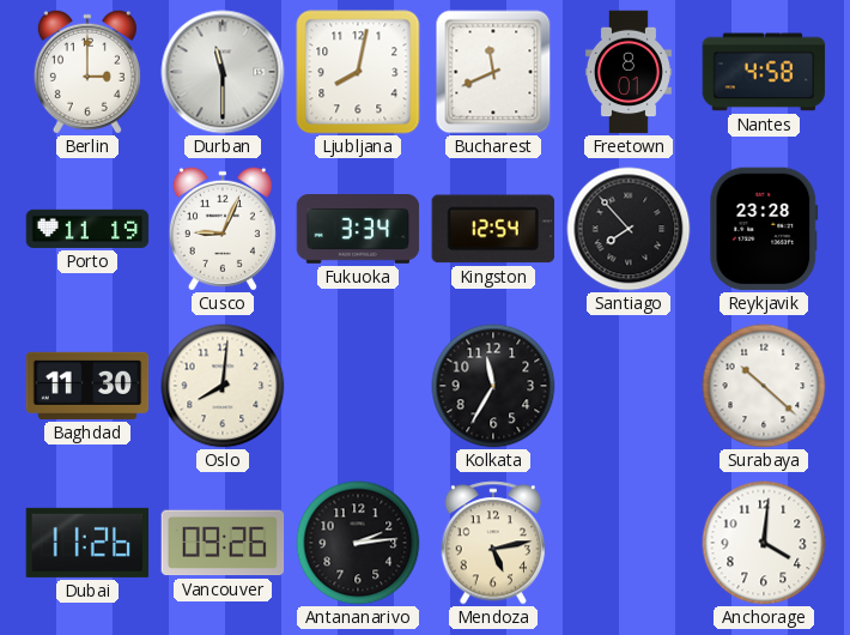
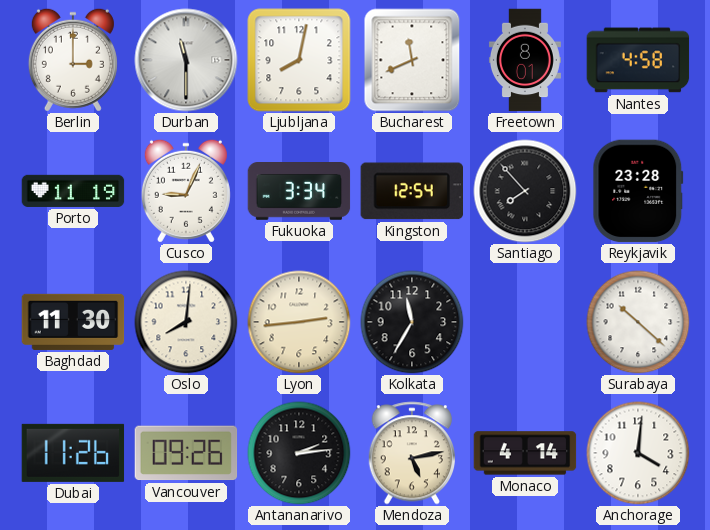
Lyon: none -> 2:44
Monaco: none -> 4:14
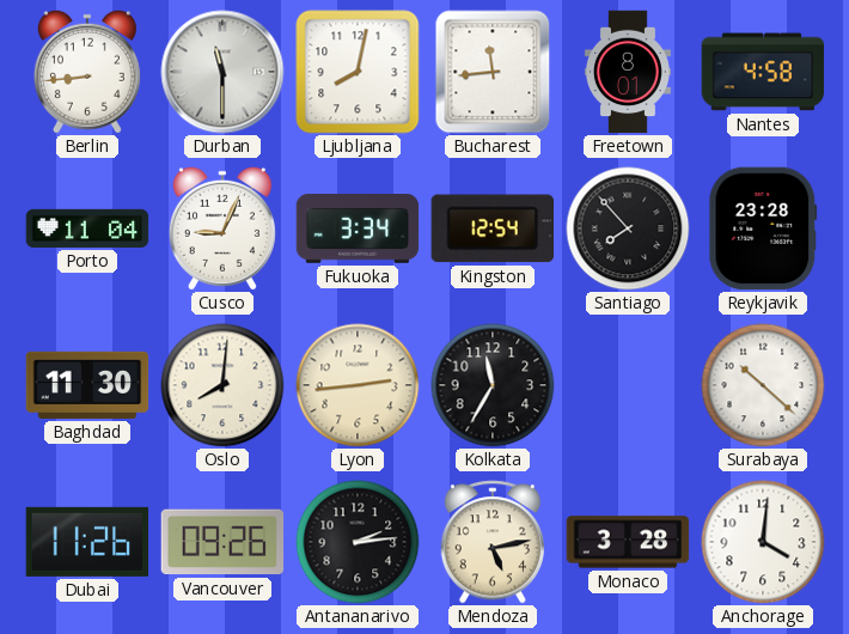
Berlin: 3:00 -> 8:44
Bucharest: 11:41 -> 11:44
Porto: 11:19 -> 11:04
Monaco: 4:14 -> 3:28
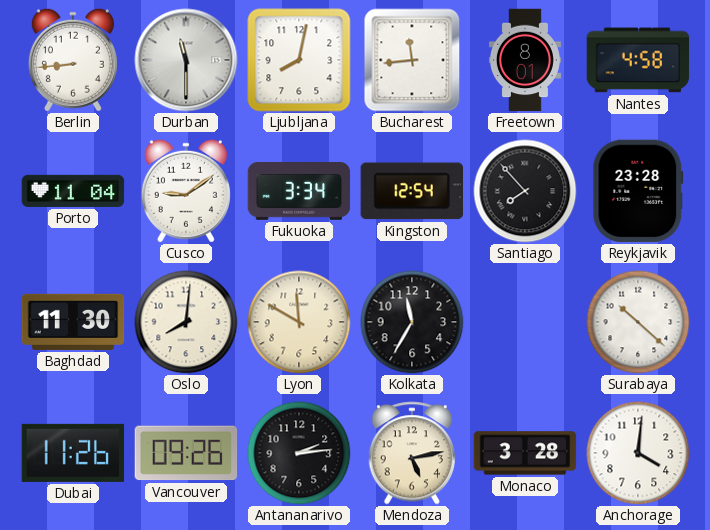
Cusco: 9:04 -> 9:09
Lyon: 2:44 -> 11:50
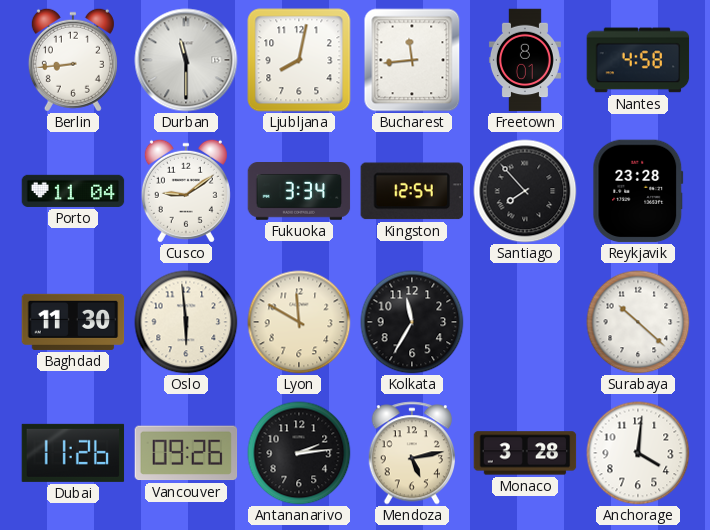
Oslo: 8:01 -> 5:59
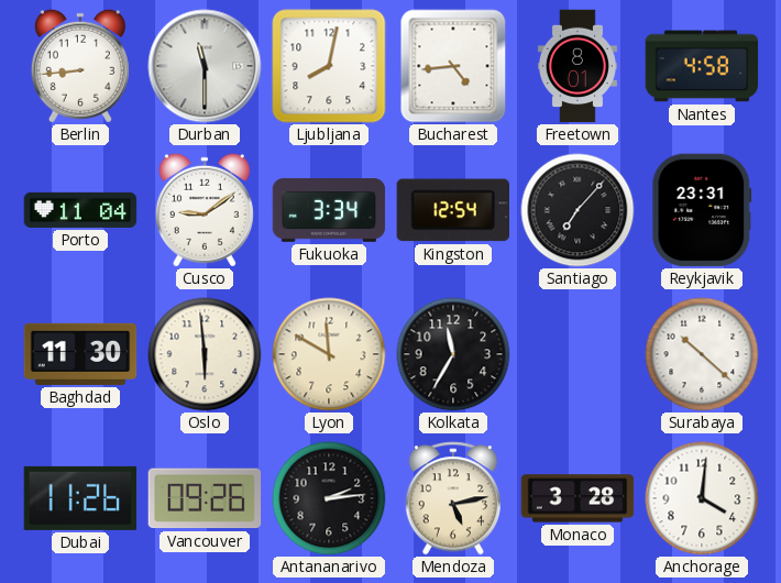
Bucharest: 11:44 -> 4:44
Santiago: 7:53 -> 7:07
Reykjavik: 23:28 -> 23:31
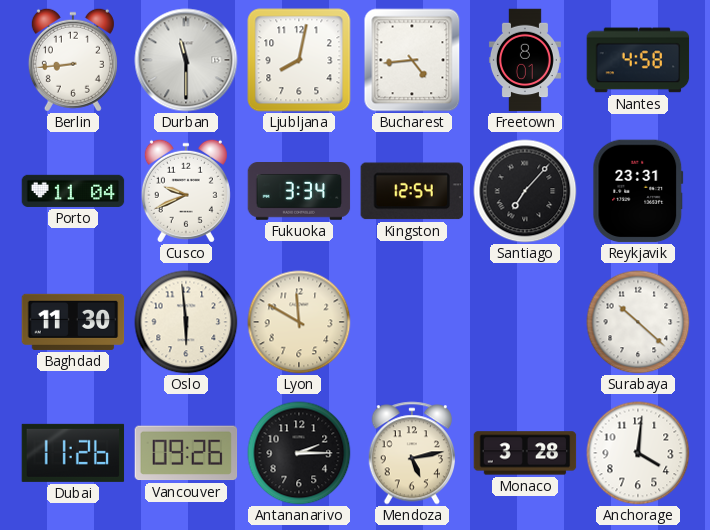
Cusco: 9:09 -> 9:41
Kolkata: 11:35 -> none
Antananarivo: 2:14 -> 2:15
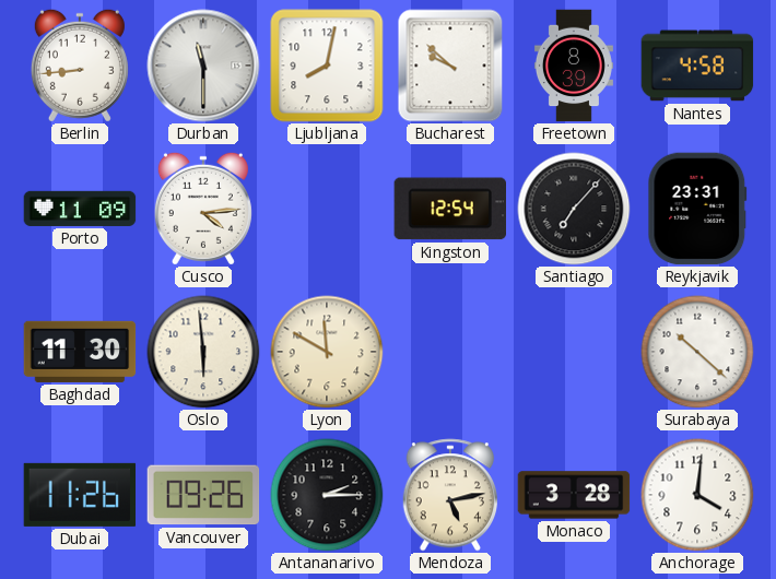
Bucharest: 4:44 -> 9:52
Freetown: 8:01 -> 8:39
Porto: 11:04 -> 11:09
Cusco: 9:41 -> 4:14
Fukuoka: 3:34 -> none
